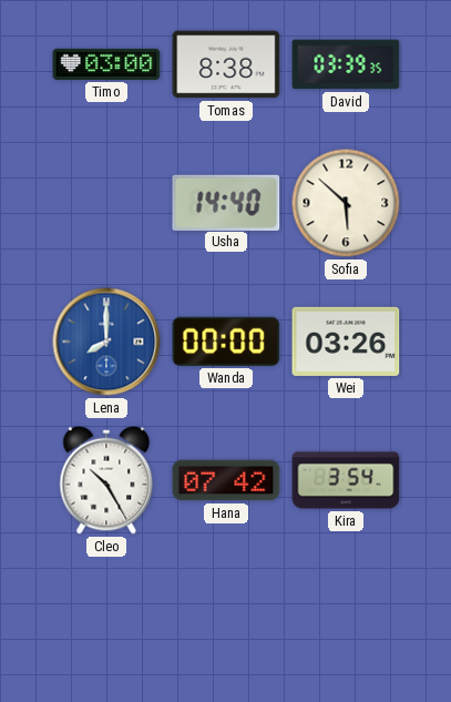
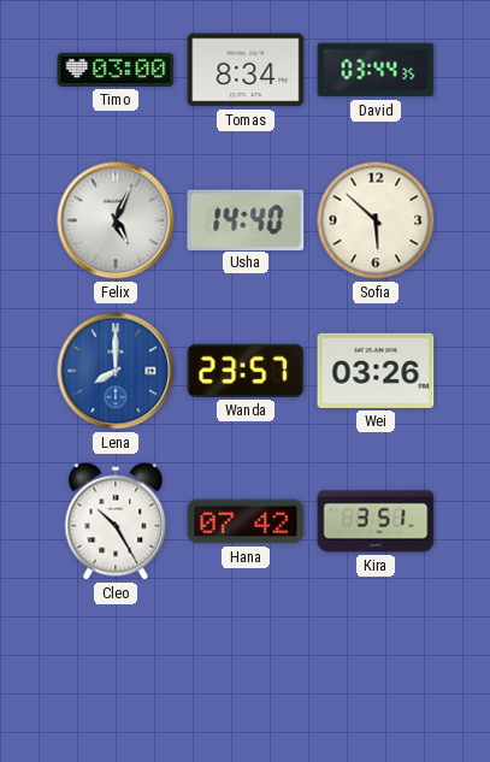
Tomas: 8:38 -> 8:34
David: 03:39 -> 03:44
Felix: none -> 5:04
Wanda: 00:00 -> 23:57
Kira: 3:54 -> 3:51
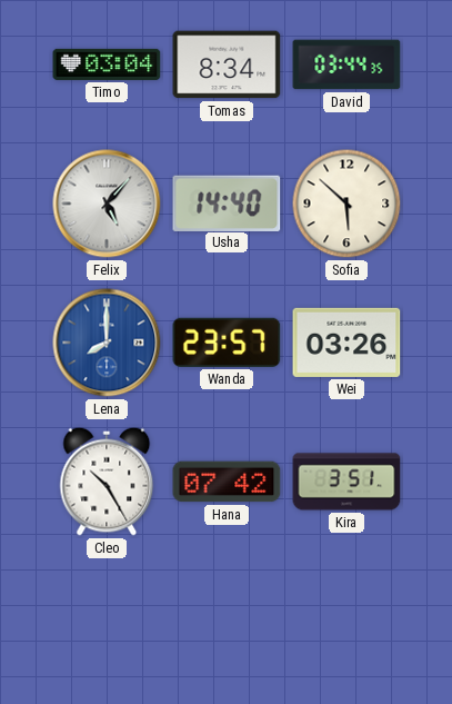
Timo: 03:00 -> 03:04
Felix: 5:04 -> 5:07
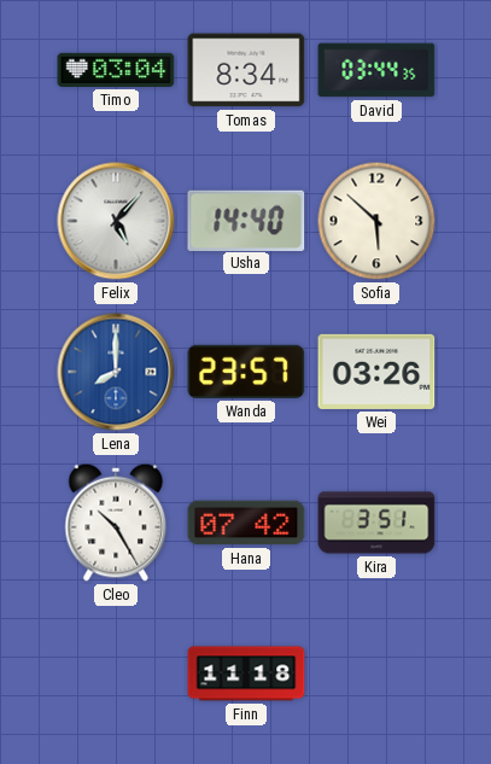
Finn: none -> 11:18
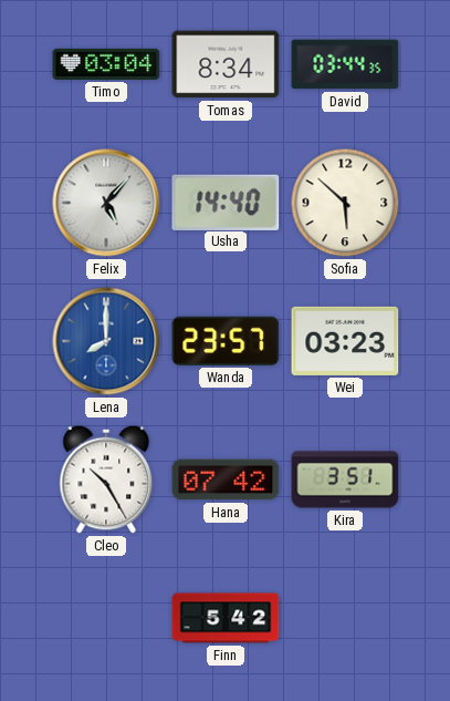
Wei: 03:26 -> 03:23
Finn: 11:18 -> 5:42
